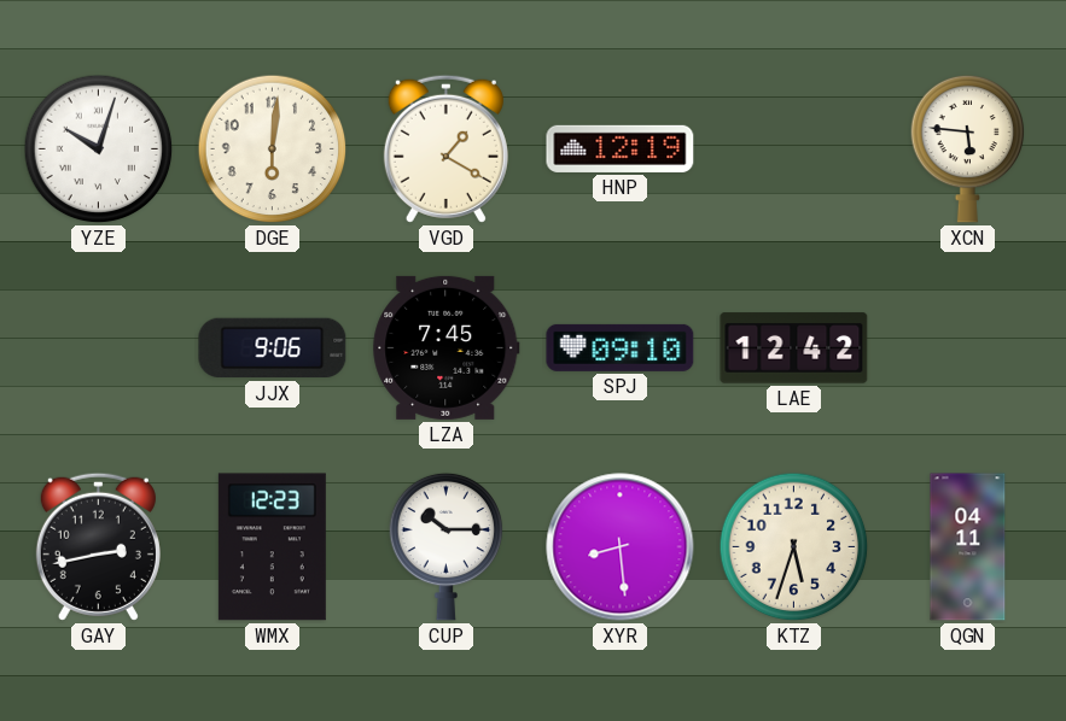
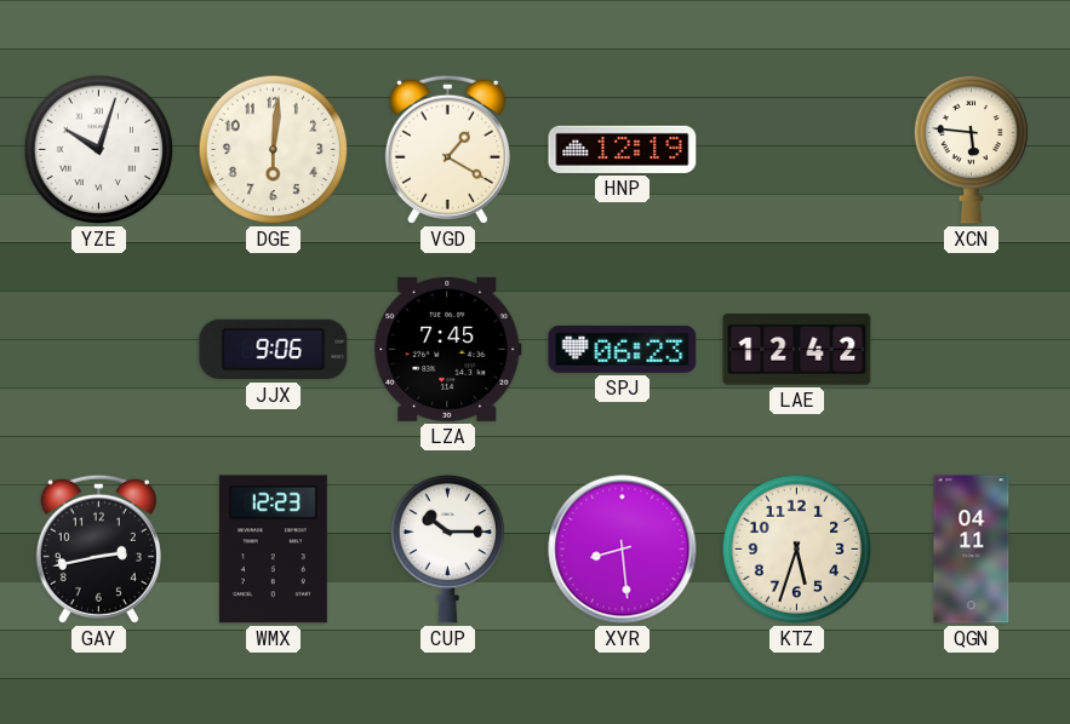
SPJ: 09:10 -> 06:23
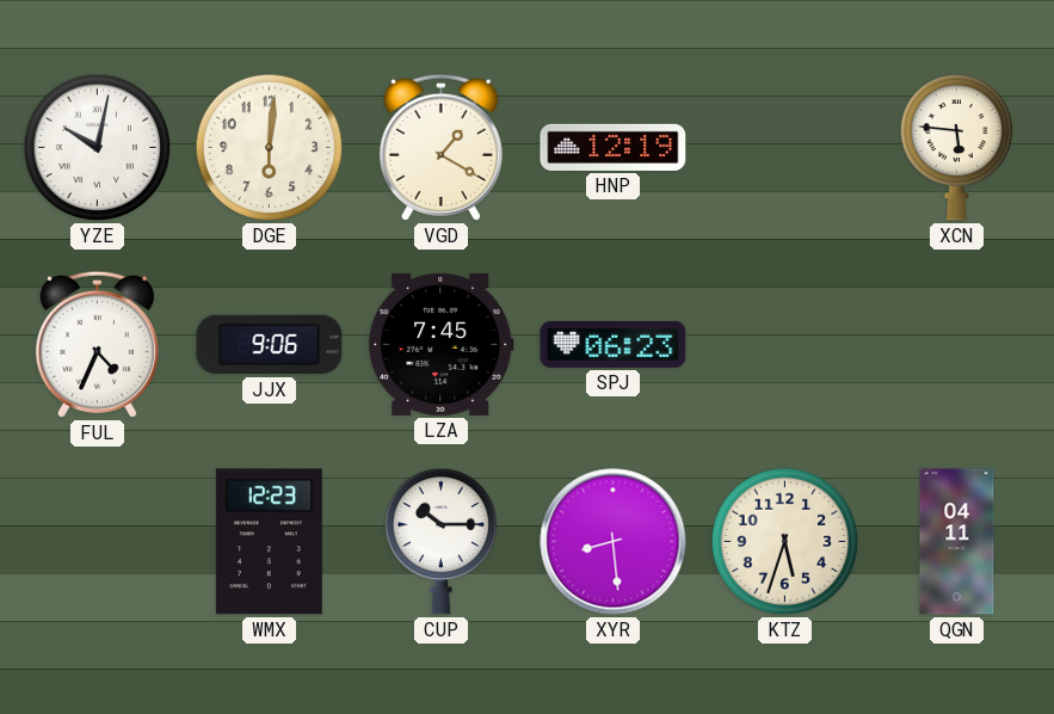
YZE: 10:03 -> 10:02
FUL: none -> 4:34
LAE: 12:42 -> none
GAY: 2:43 -> none
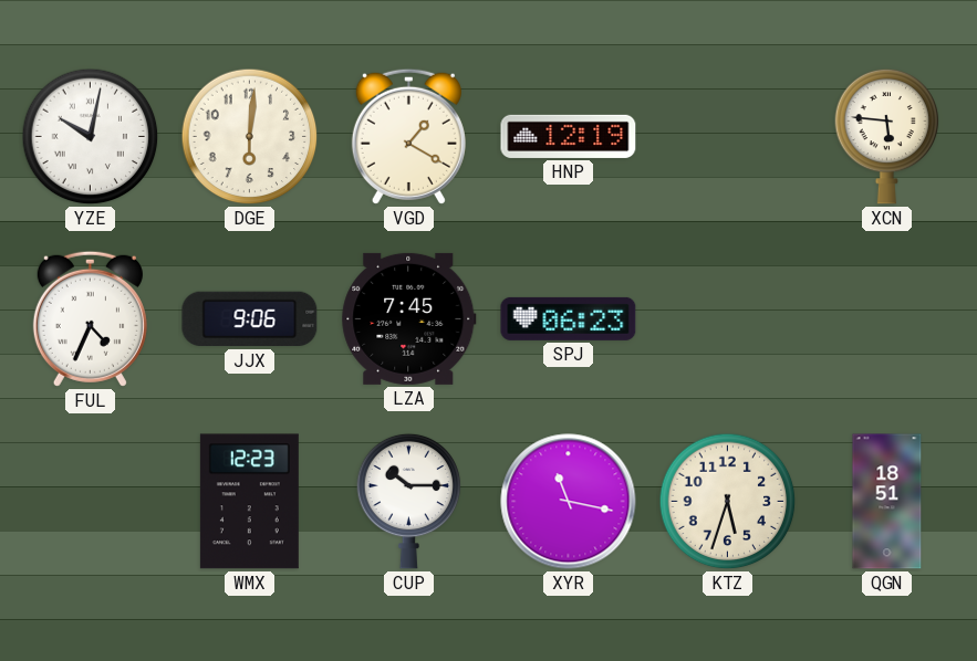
XYR: 8:29 -> 11:17
QGN: 04:11 -> 18:51
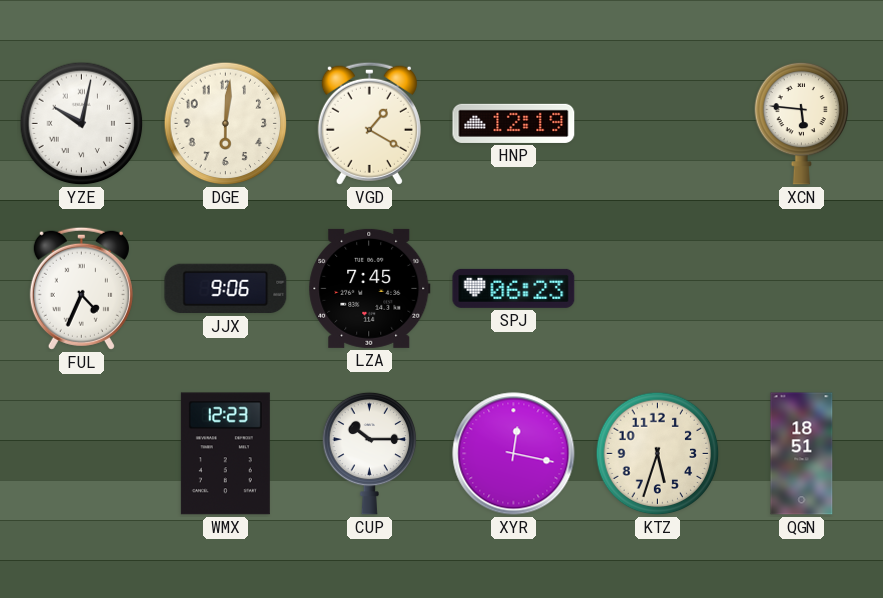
XYR: 11:17 -> 12:17
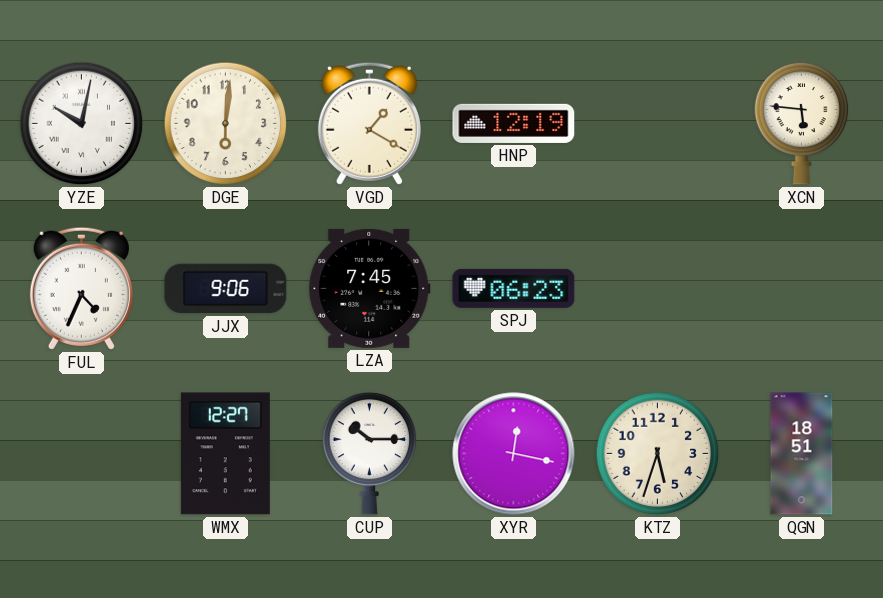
WMX: 12:23 -> 12:27
